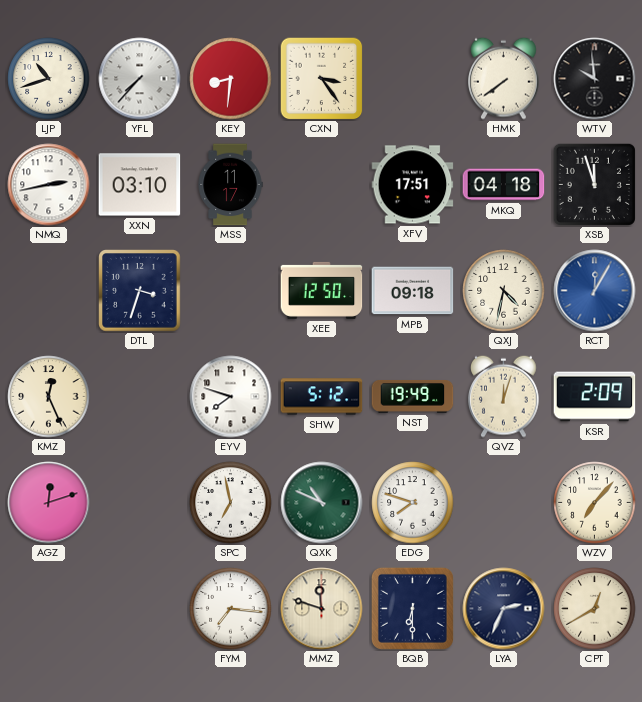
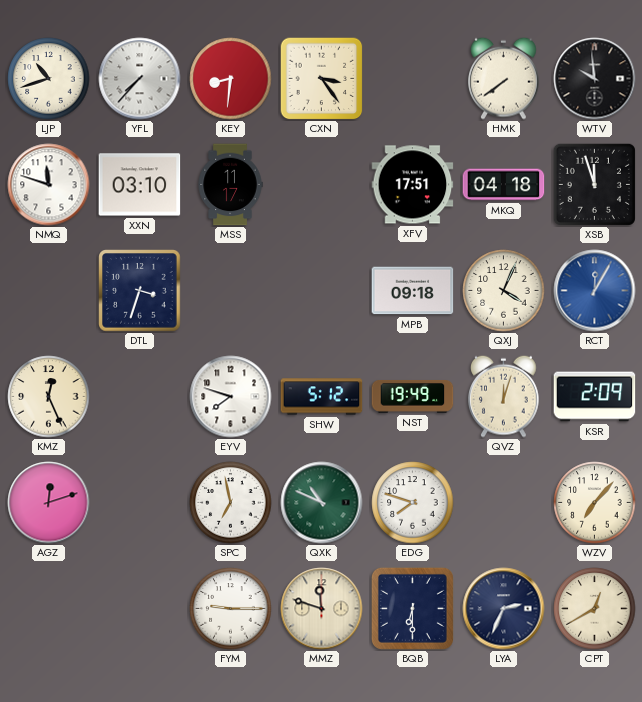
NMQ: 2:43 -> 11:48
XEE: 12:50 -> none
QXJ: 4:32 -> 4:04
FYM: 7:16 -> 9:15
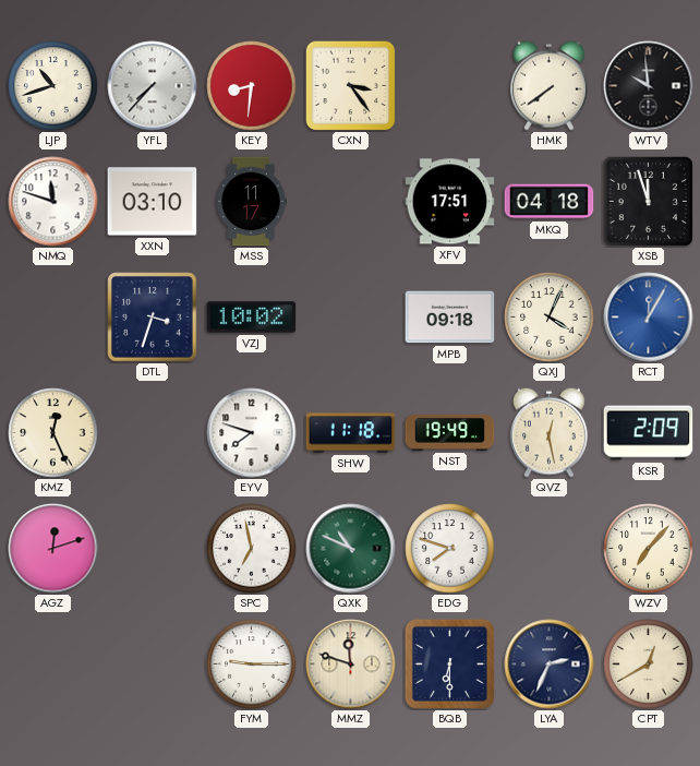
VZJ: none -> 10:02
SHW: 5:12 -> 11:18
QVZ: 12:03 -> 12:28
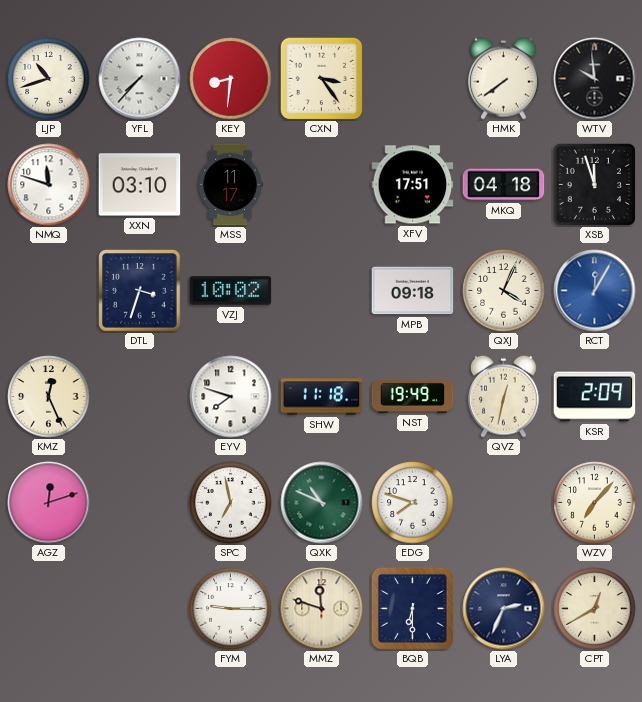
QVZ: 12:28 -> 12:32
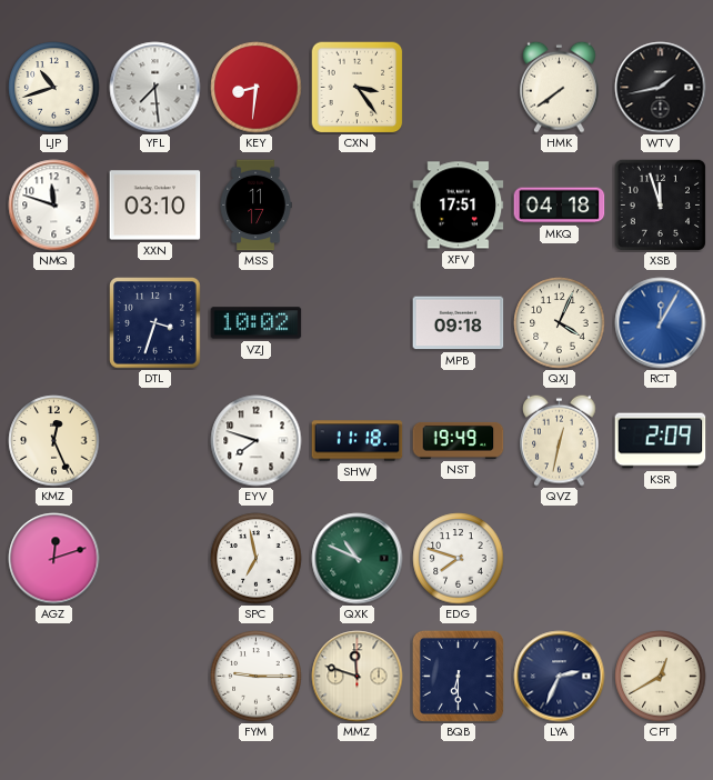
YFL: 7:37 -> 7:29
WTV: 9:59 -> 1:43
WZV: 7:07 -> none
